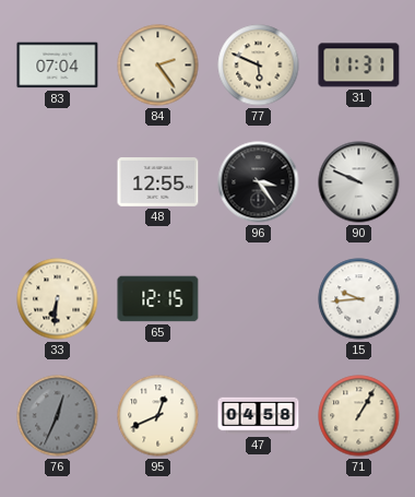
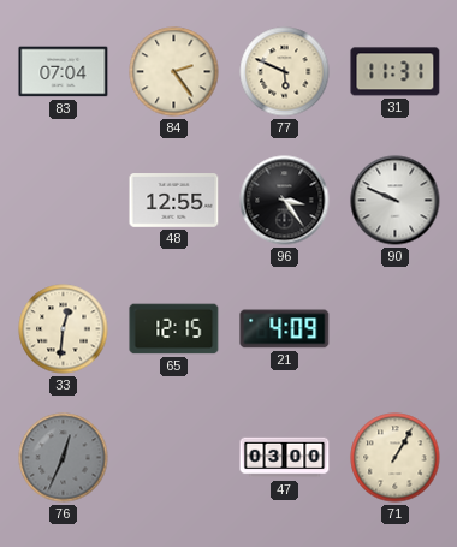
33: 6:31 -> 12:31
21: none -> 4:09
15: 9:44 -> none
95: 12:41 -> none
47: 04:58 -> 03:00
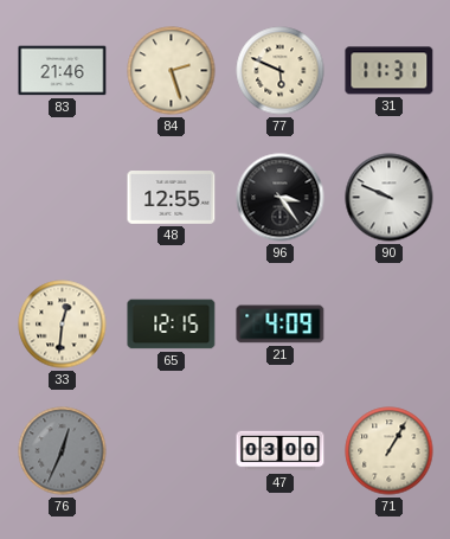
83: 07:04 -> 21:46
84: 2:24 -> 2:27
